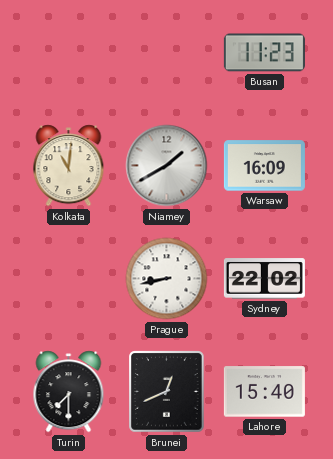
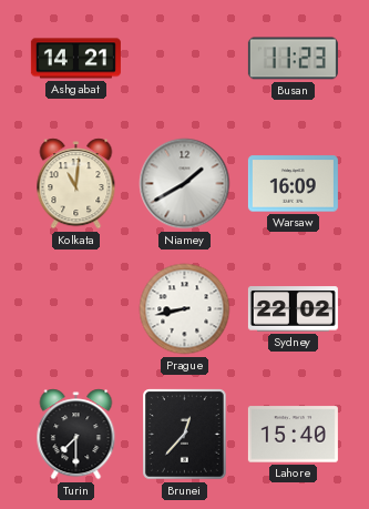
Ashgabat: none -> 14:21
Brunei: 12:41 -> 12:37
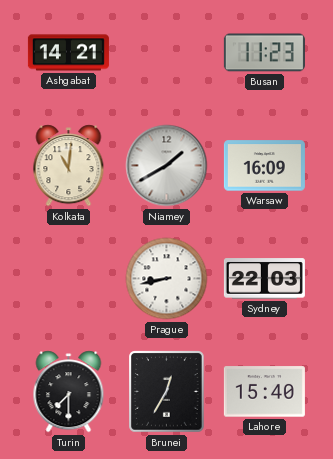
Sydney: 22:02 -> 22:03
Brunei: 12:37 -> 12:35
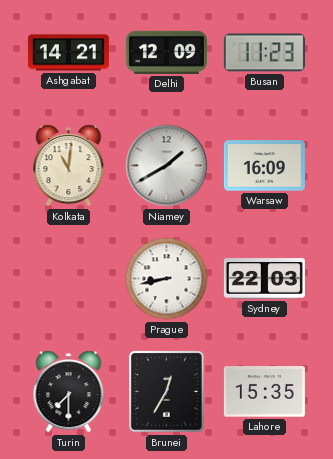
Delhi: none -> 12:09
Lahore: 15:40 -> 15:35
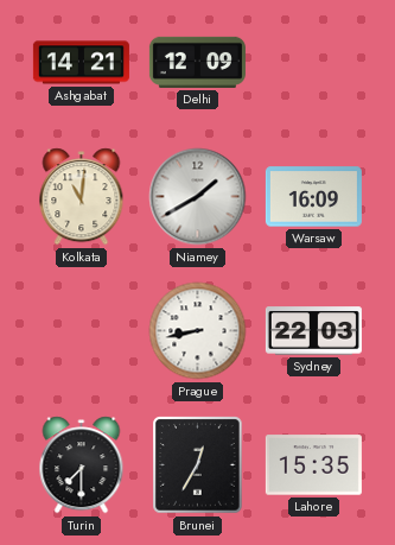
Busan: 11:23 -> none
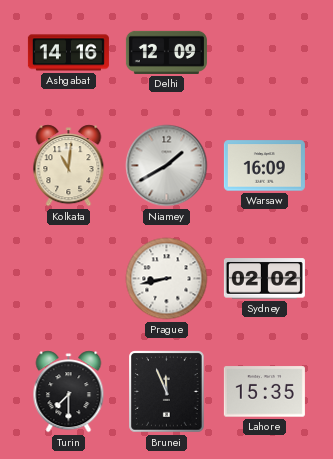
Ashgabat: 14:21 -> 14:16
Sydney: 22:03 -> 02:02
Brunei: 12:35 -> 11:56
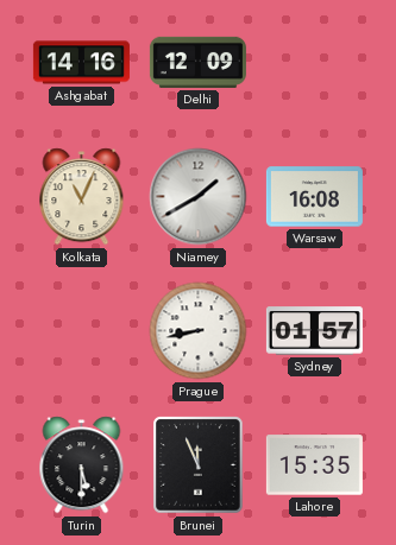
Kolkata: 11:01 -> 11:04
Warsaw: 16:09 -> 16:08
Sydney: 02:02 -> 01:57
Turin: 7:30 -> 5:30
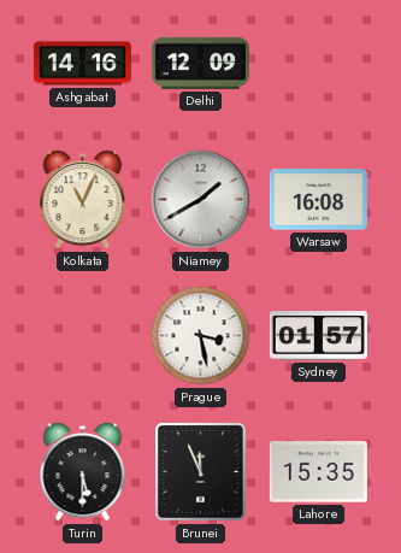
Prague: 8:43 -> 3:28
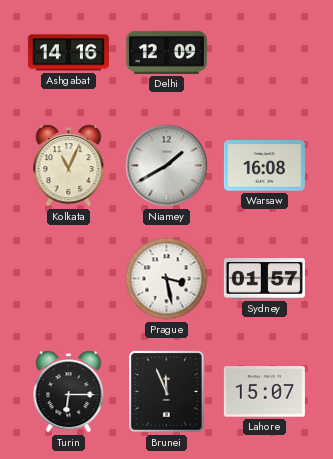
Turin: 5:30 -> 6:15
Lahore: 15:35 -> 15:07
